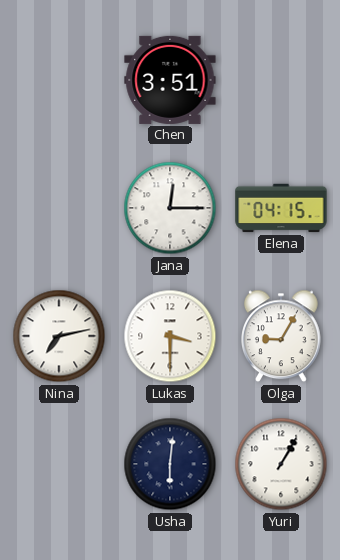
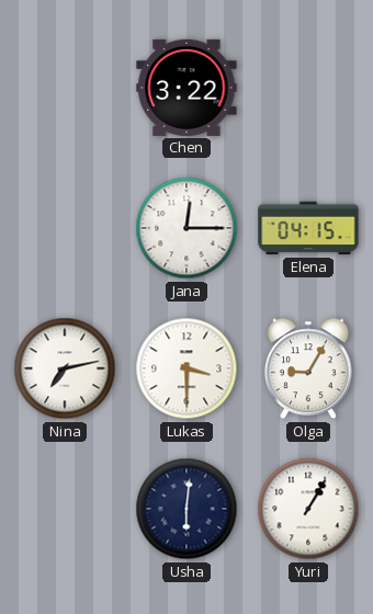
Chen: 3:51 -> 3:22
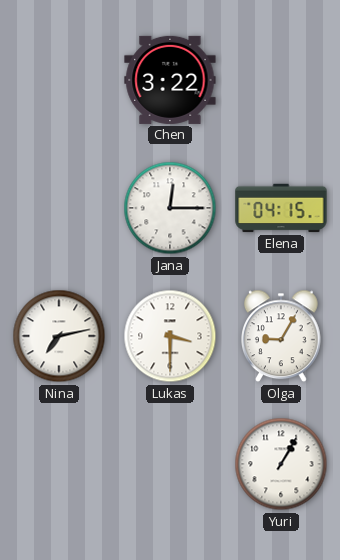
Usha: 6:01 -> none
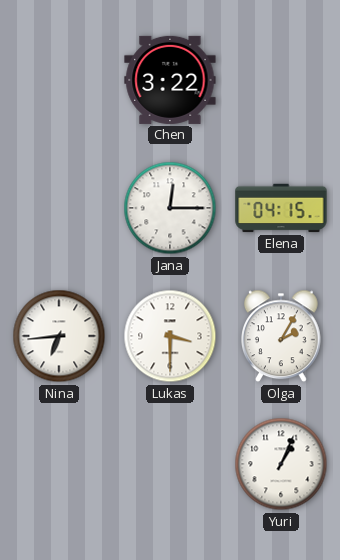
Nina: 7:13 -> 6:44
Olga: 9:05 -> 2:05
Yuri: 1:05 -> 1:04
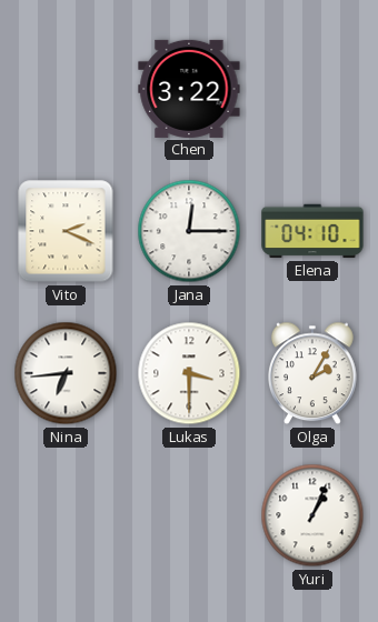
Vito: none -> 2:19
Elena: 04:15 -> 04:10
